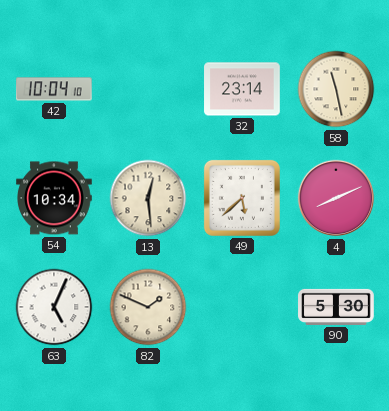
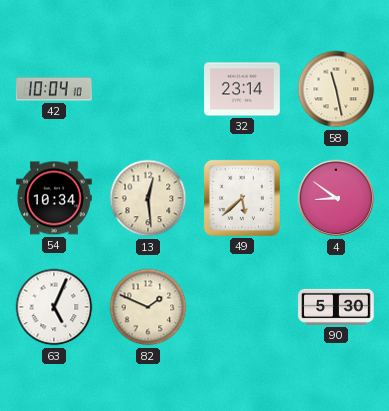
4: 8:11 -> 8:51
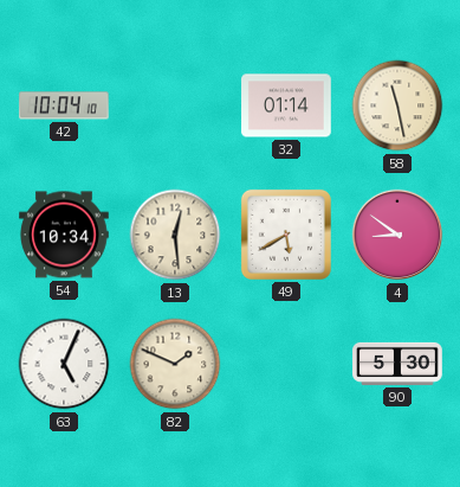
32: 23:14 -> 01:14
49: 5:38 -> 5:40
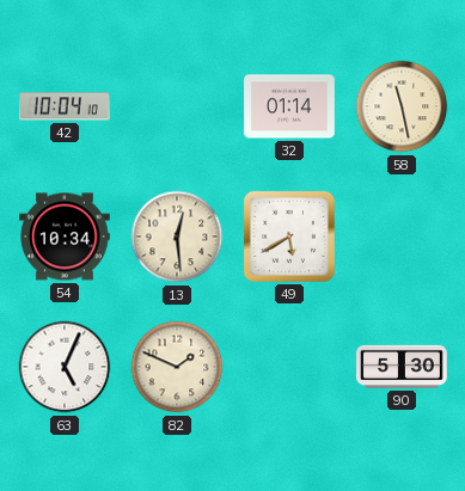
4: 8:51 -> none
